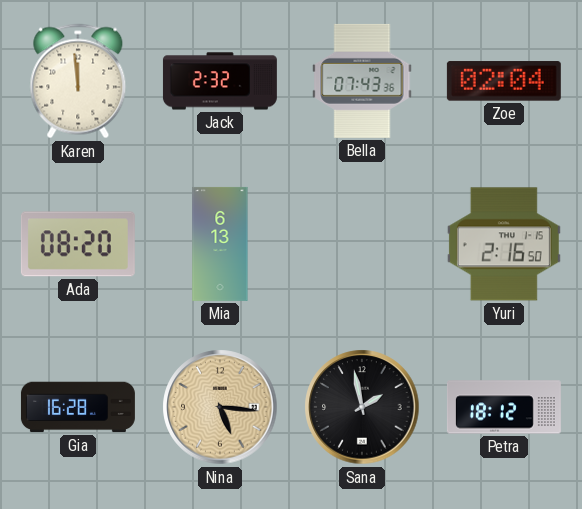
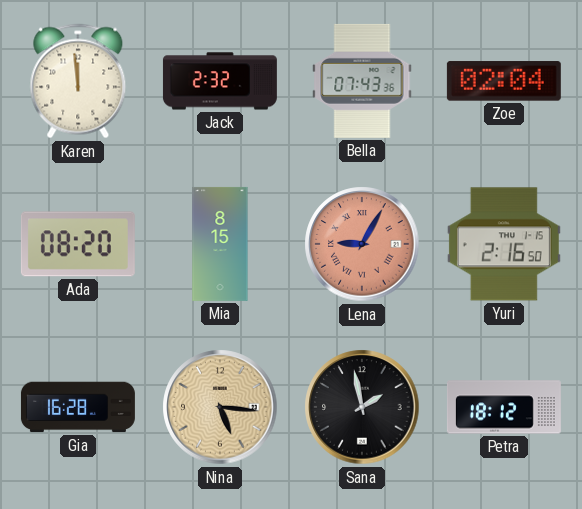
Mia: 6:13 -> 8:15
Lena: none -> 9:05
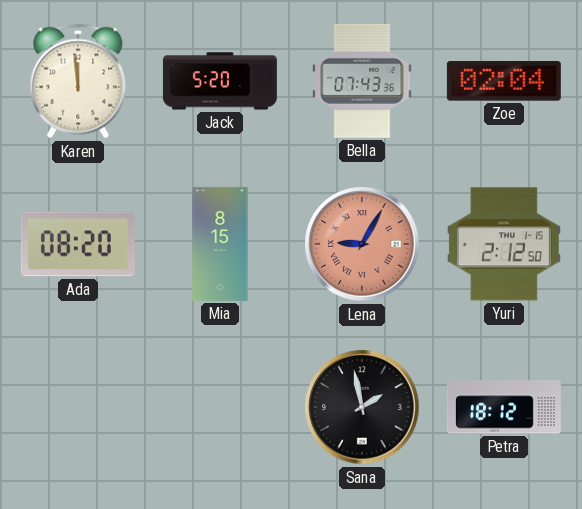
Jack: 2:32 -> 5:20
Yuri: 2:16 -> 2:12
Gia: 16:28 -> none
Nina: 5:16 -> none
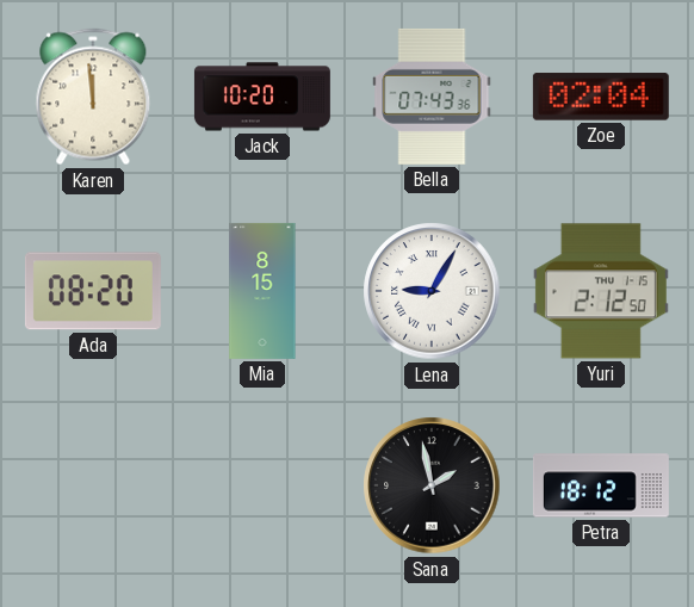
Jack: 5:20 -> 10:20
Lena dial: salmon -> white
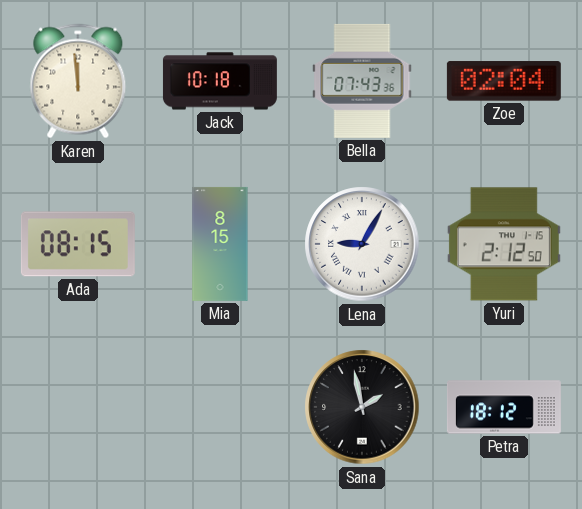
Jack: 10:20 -> 10:18
Ada: 08:20 -> 08:15
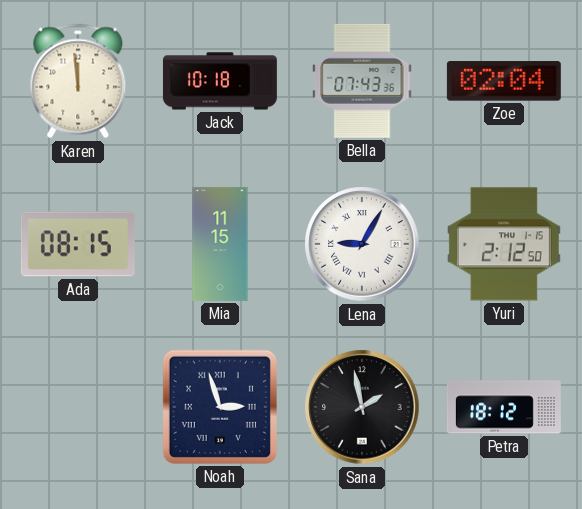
Mia: 8:15 -> 11:15
Noah: none -> 2:57
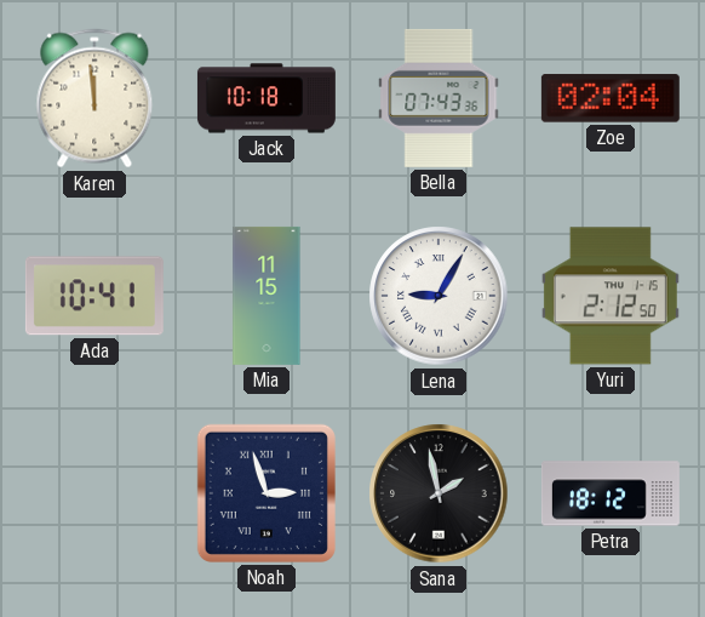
Ada: 08:15 -> 10:41
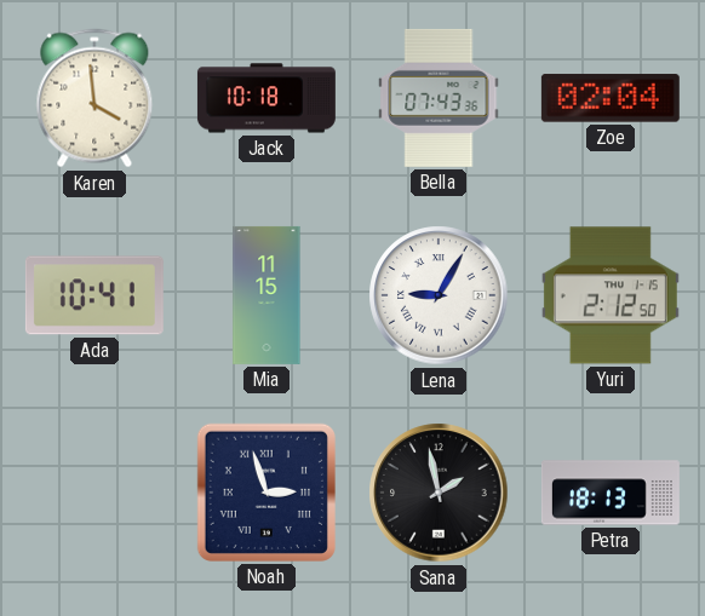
Karen: 11:59 -> 3:59
Petra: 18:12 -> 18:13
